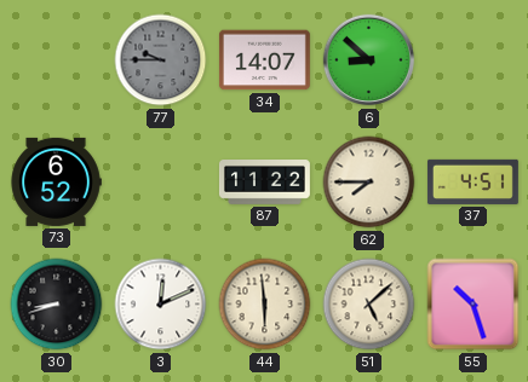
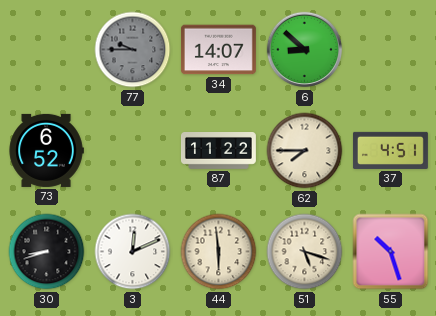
51: 5:08 -> 5:18
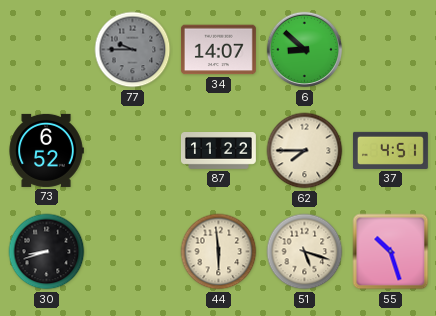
3: 12:11 -> none
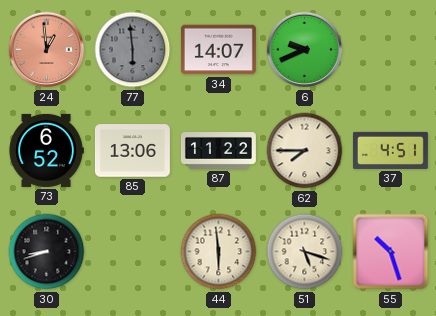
24: none -> 12:59
77: 9:45 -> 5:59
6: 8:52 -> 9:41
85: none -> 13:06
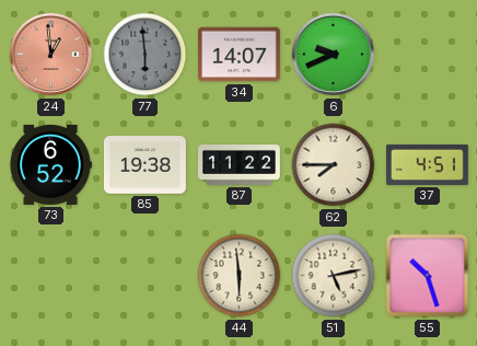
85: 13:06 -> 19:38
30: 8:42 -> none
51: 5:18 -> 5:13
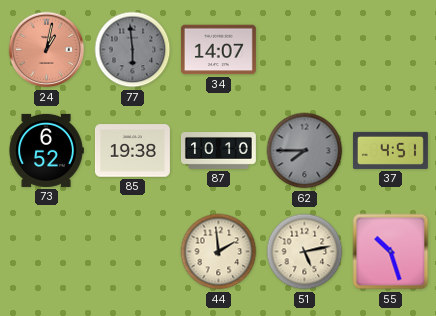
24: 12:59 -> 1:02
6: 9:41 -> none
87: 11:22 -> 10:10
62 dial: cream -> grey
44: 5:59 -> 1:59
